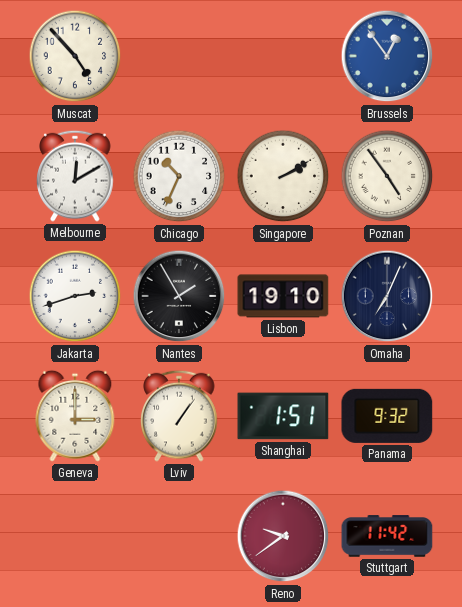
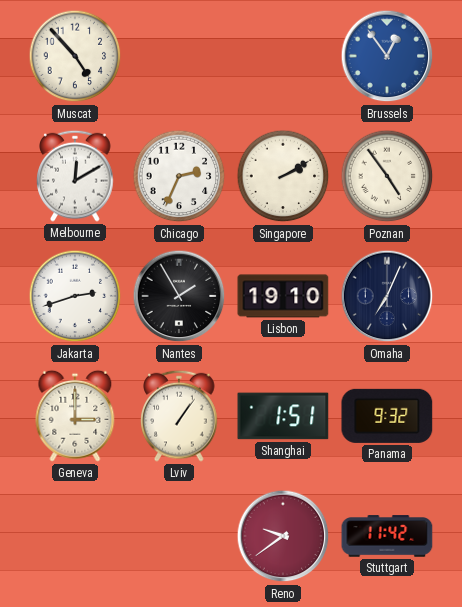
Chicago: 10:34 -> 2:34
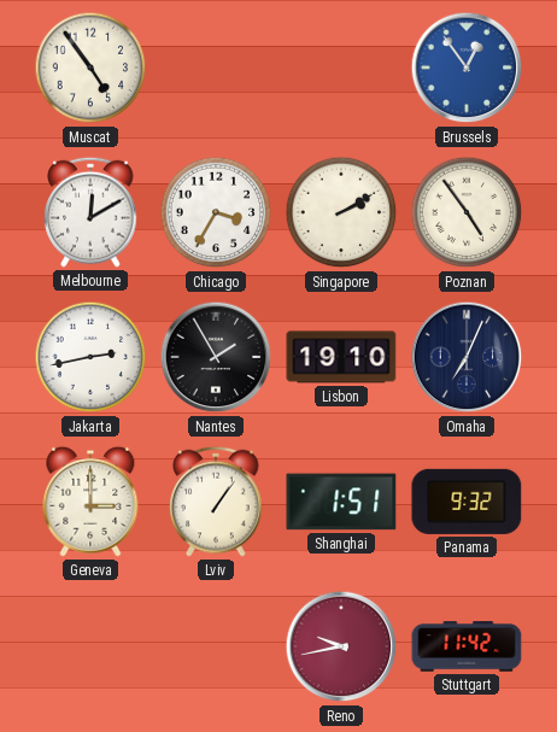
Muscat: 4:53 -> 4:54
Chicago: 2:34 -> 3:35
Jakarta: 2:42 -> 2:43
Reno: 9:39 -> 9:43
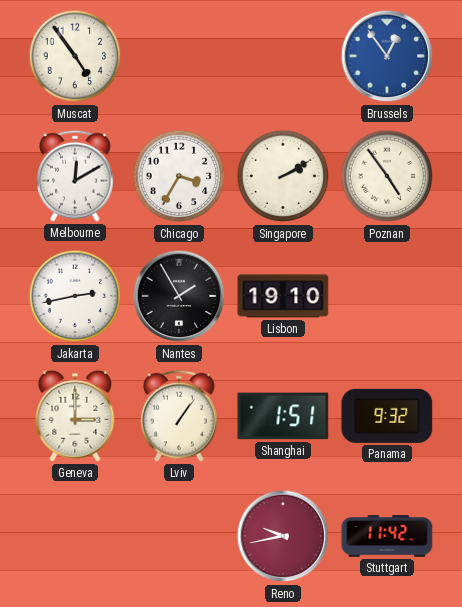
Omaha: 7:04 -> none
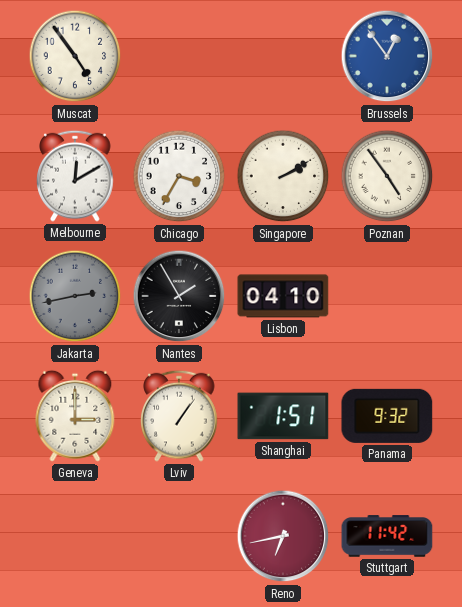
Jakarta dial: white -> grey
Lisbon: 19:10 -> 04:10
Reno: 9:43 -> 6:43
